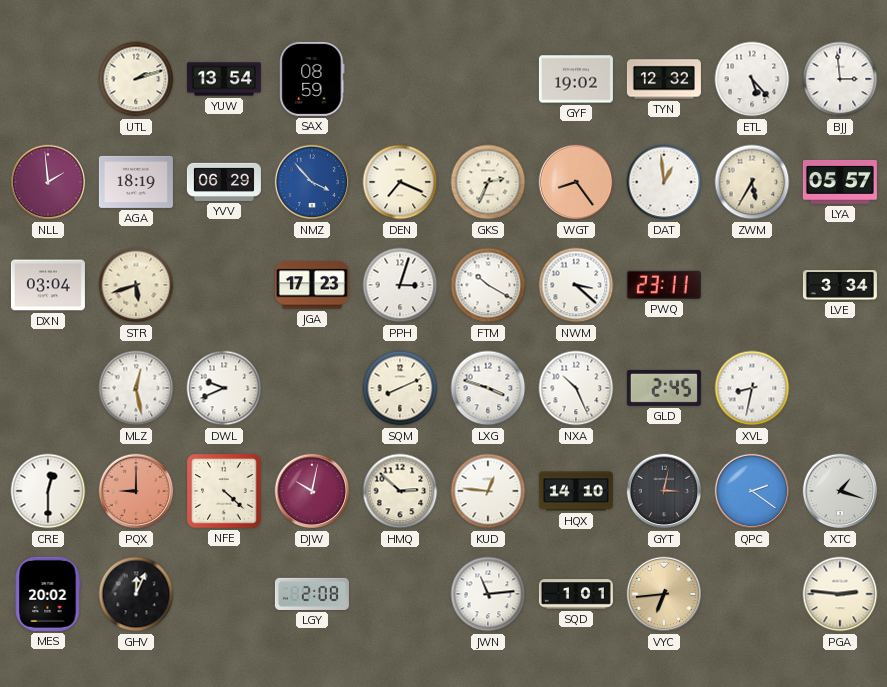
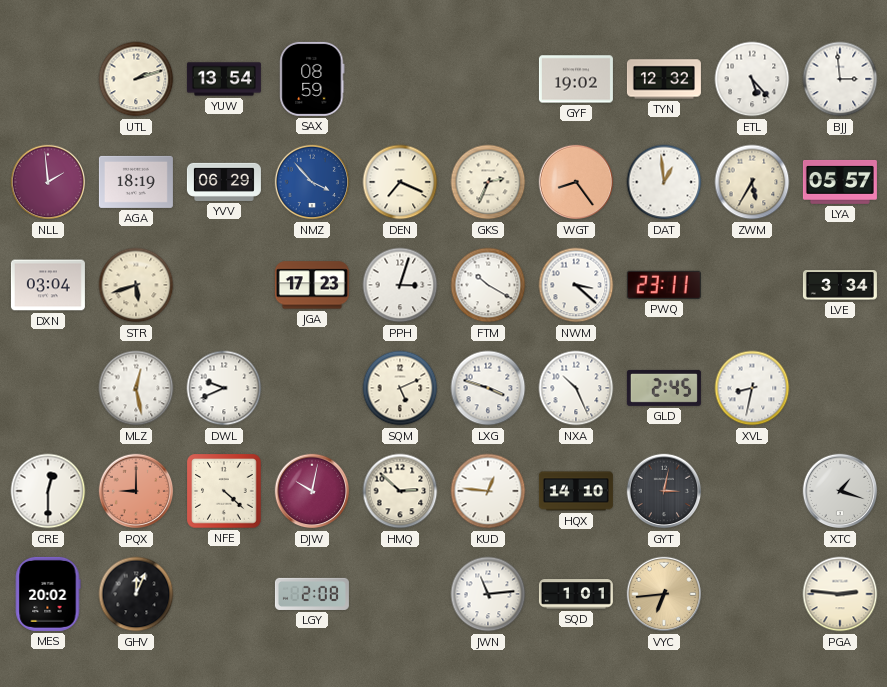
SQM: 8:11 -> 5:11
QPC: 2:21 -> none
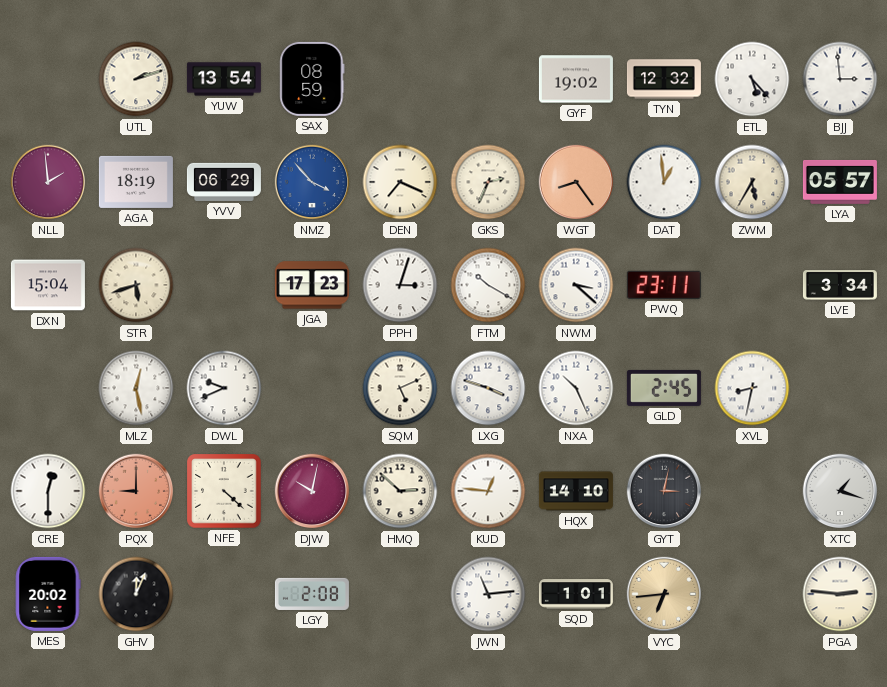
DXN: 03:04 -> 15:04
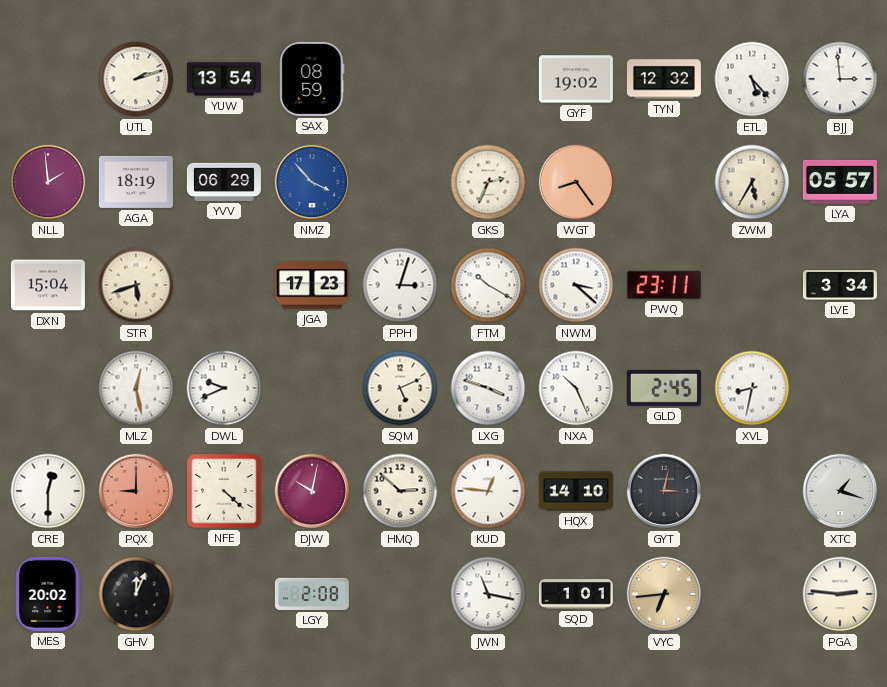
DEN: 7:19 -> none
DAT: 12:59 -> none
JWN: 11:14 -> 11:17
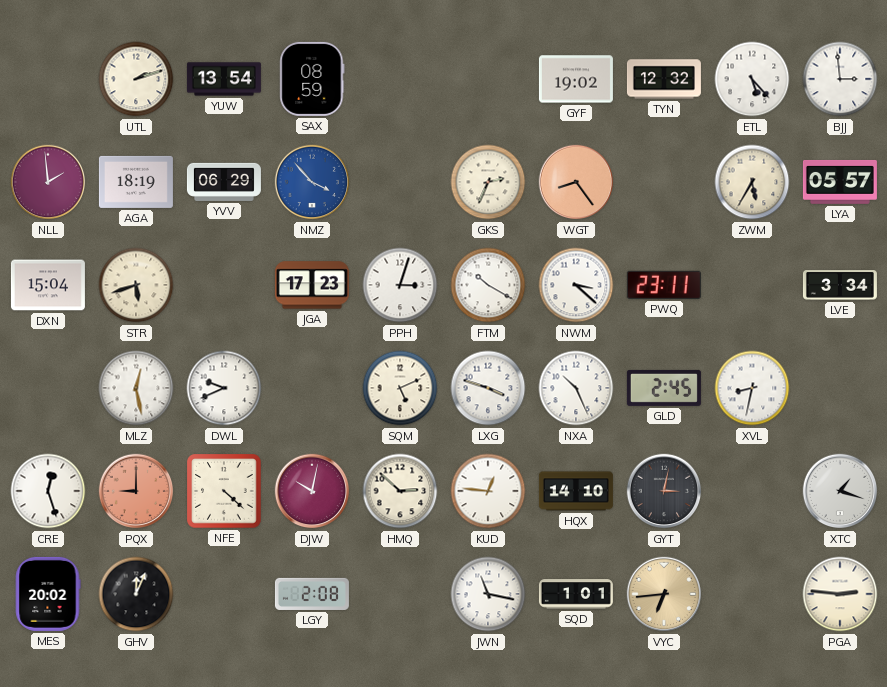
CRE: 12:30 -> 12:27
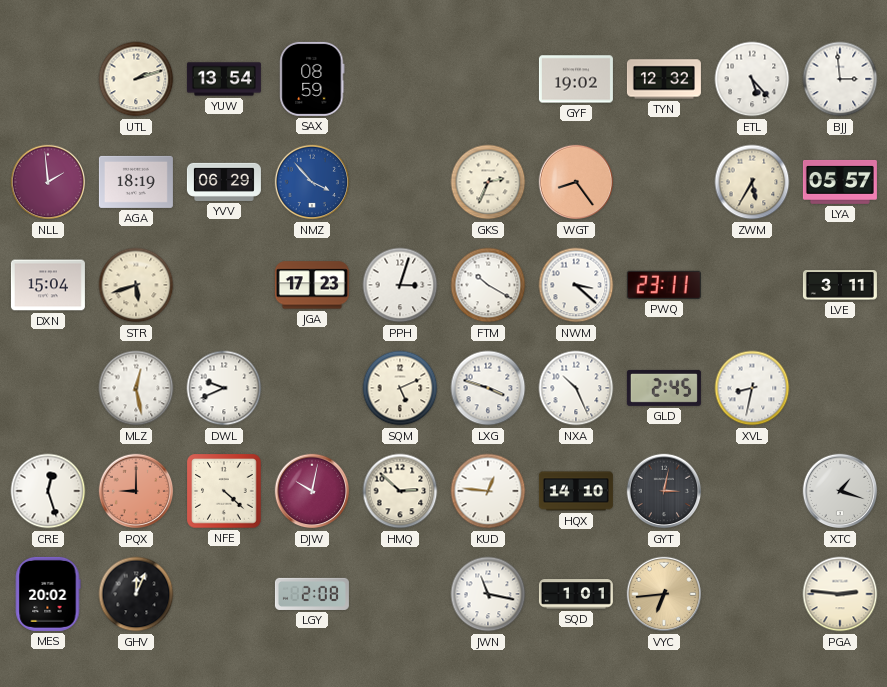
LVE: 3:34 -> 3:11
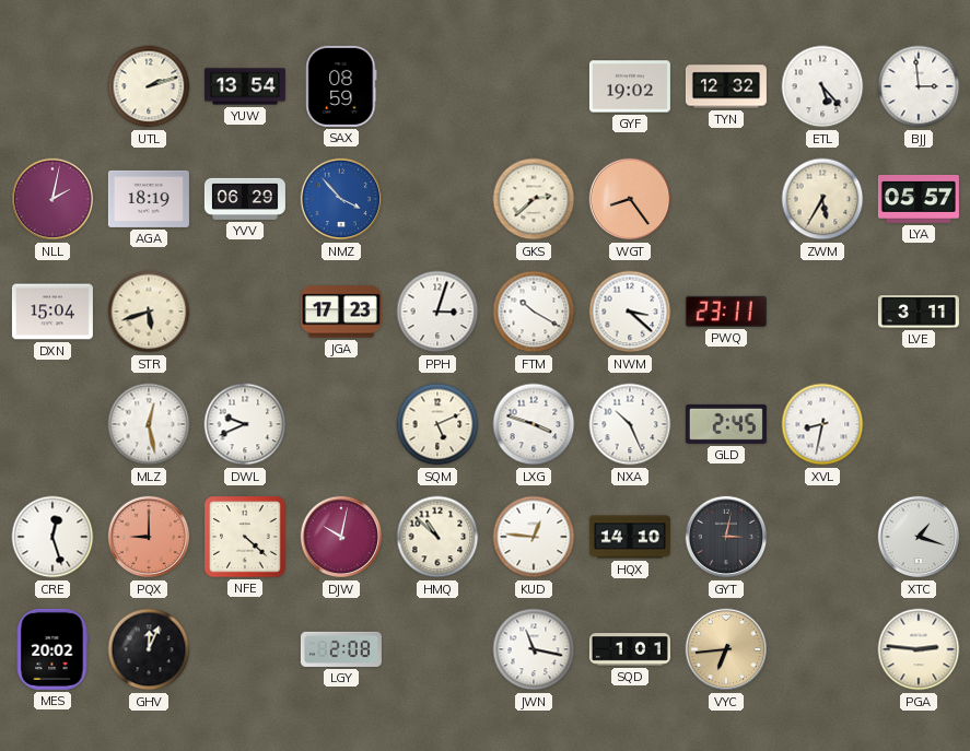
NLL: 1:59 -> 2:02
GKS: 2:34 -> 2:38
HMQ: 2:52 -> 10:52
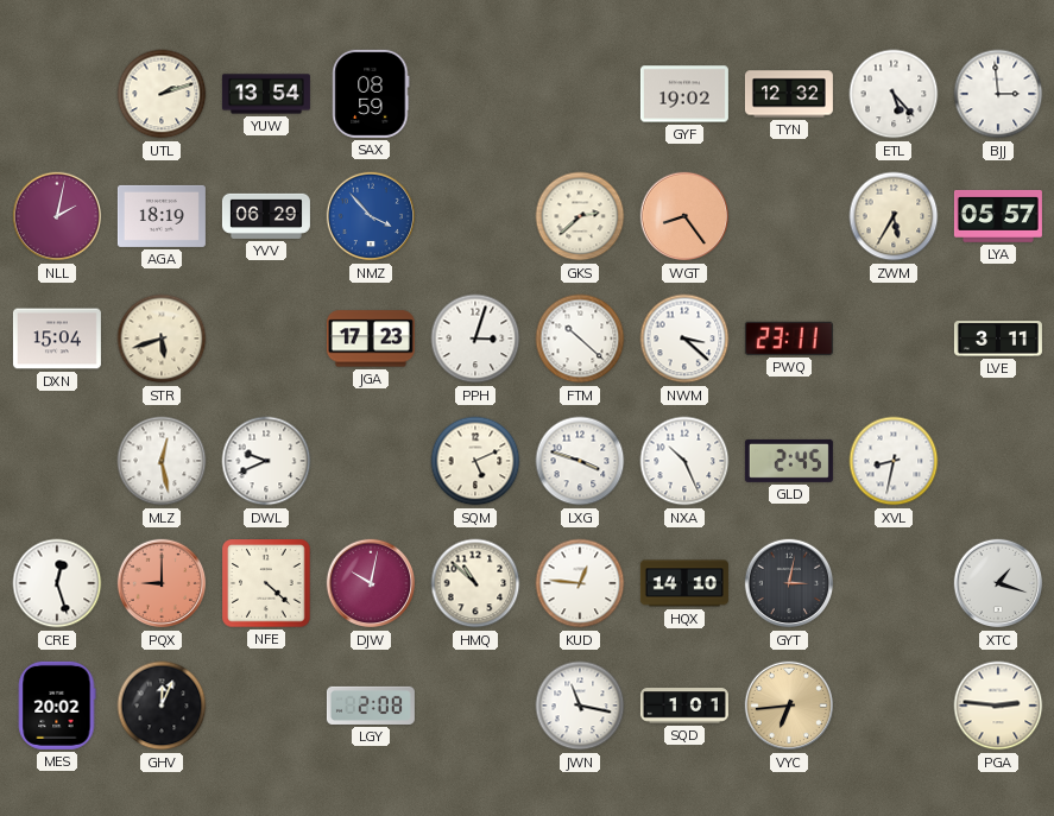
FTM: 10:20 -> 10:22
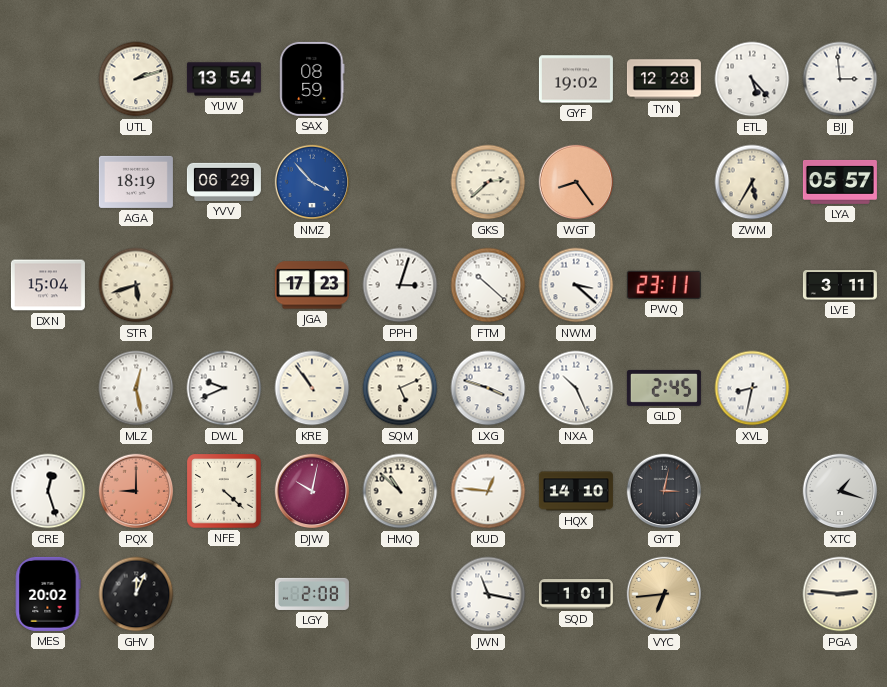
TYN: 12:32 -> 12:28
NLL: 2:02 -> none
KRE: none -> 10:54
